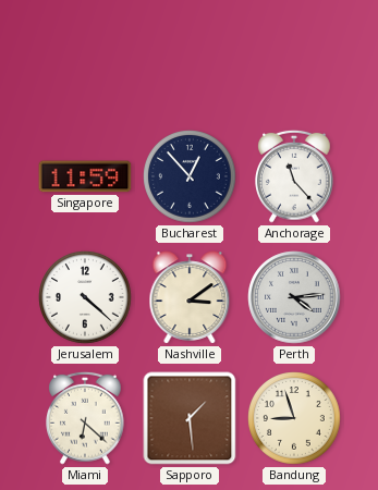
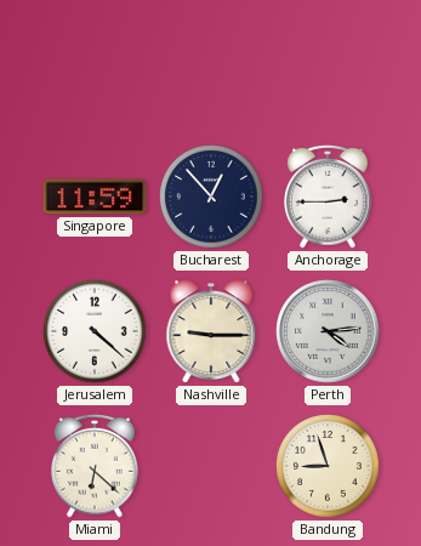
Anchorage: 11:23 -> 2:45
Nashville: 3:09 -> 9:15
Sapporo: 1:29 -> none
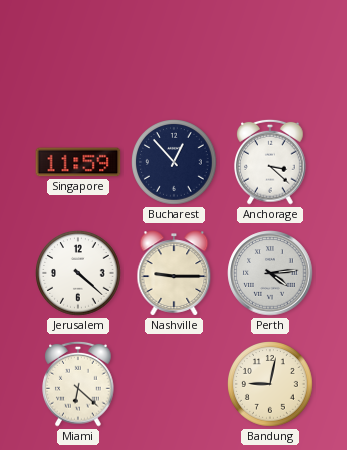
Anchorage: 2:45 -> 3:22
Bandung: 8:57 -> 9:02
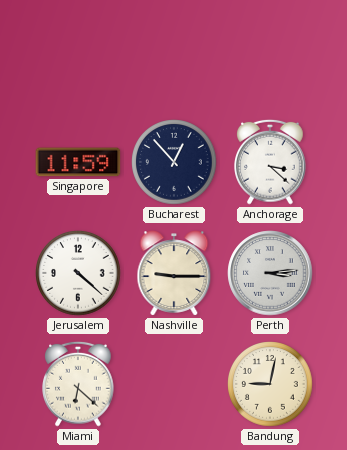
Perth: 4:14 -> 3:14
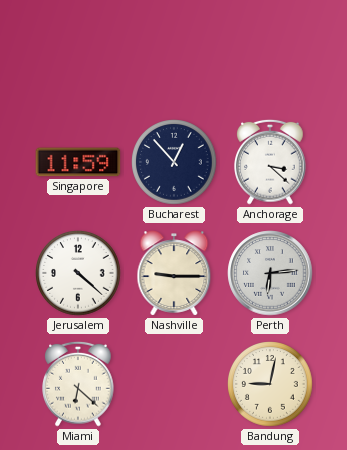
Perth: 3:14 -> 6:14
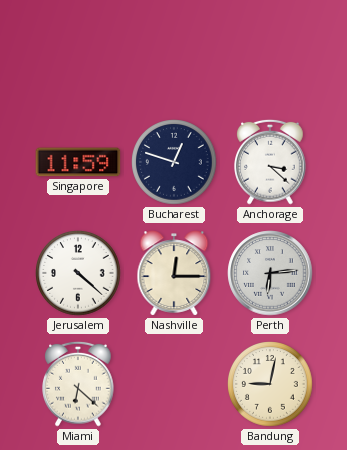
Bucharest: 12:53 -> 12:48
Nashville: 9:15 -> 12:15
